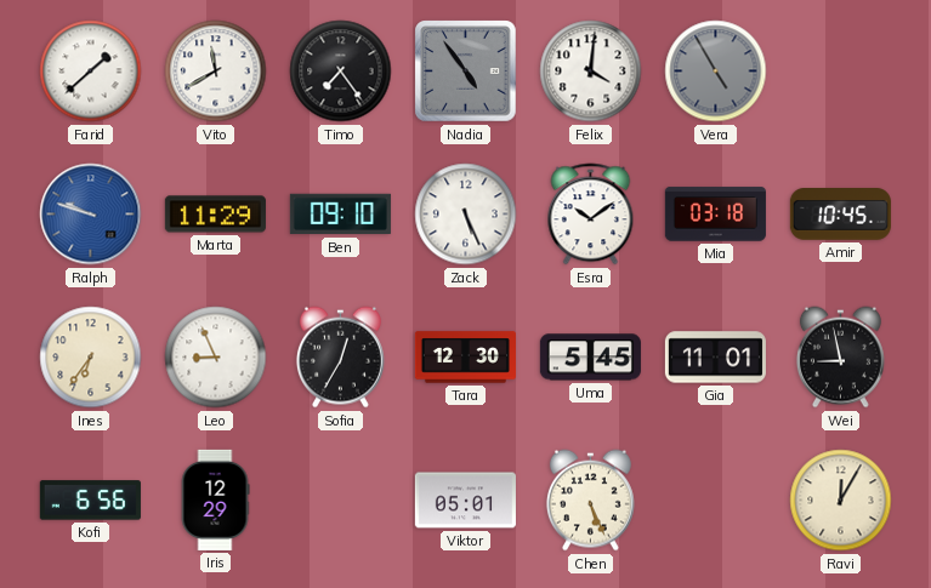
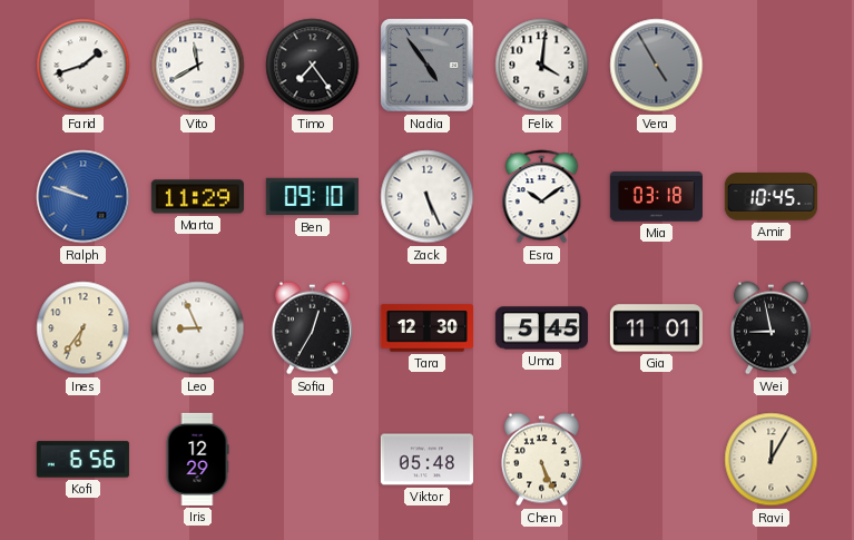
Farid: 1:38 -> 1:42
Viktor: 05:01 -> 05:48
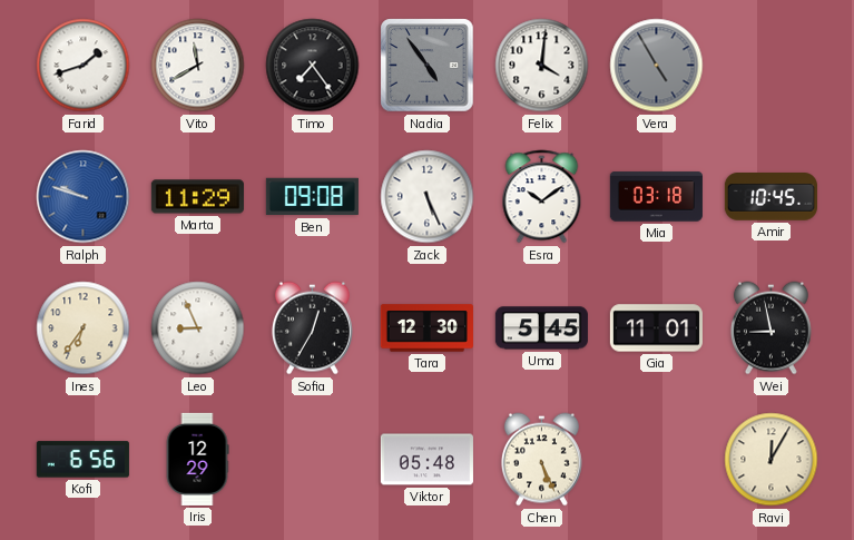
Ben: 09:10 -> 09:08
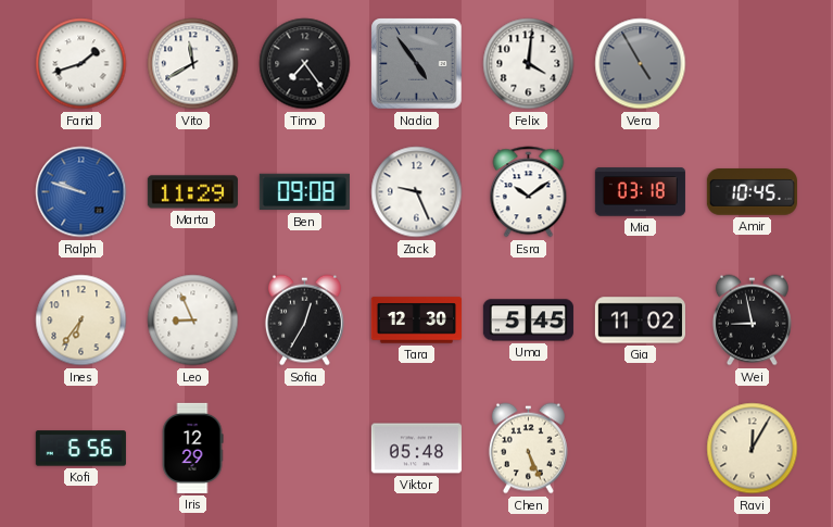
Zack: 5:26 -> 9:26
Gia: 11:01 -> 11:02
